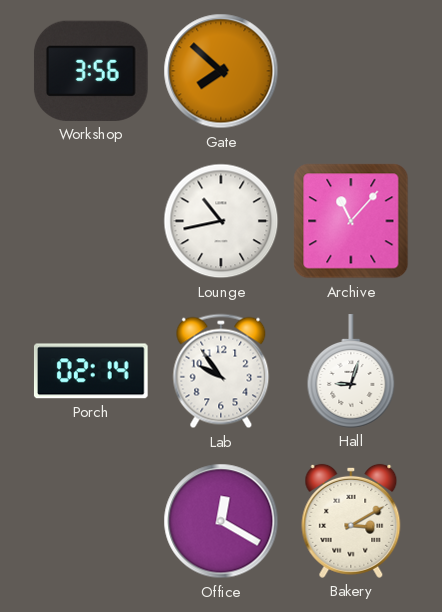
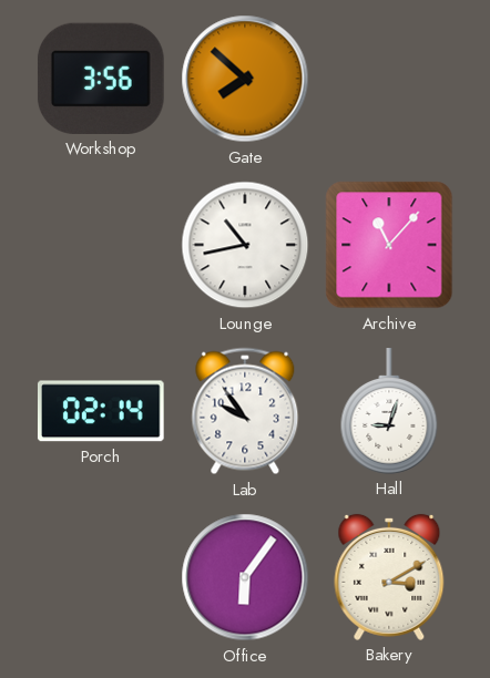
Office: 12:20 -> 6:06
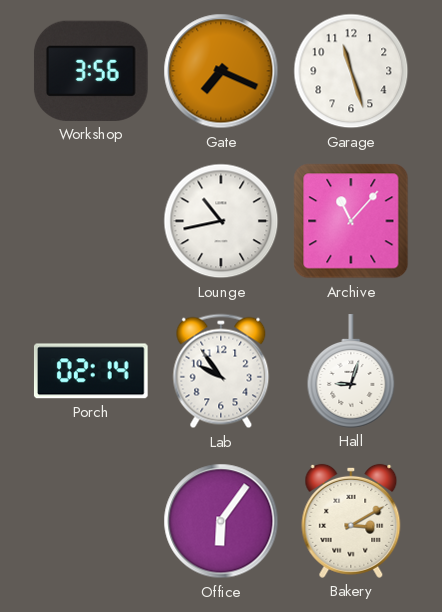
Gate: 7:52 -> 7:19
Garage: none -> 11:27
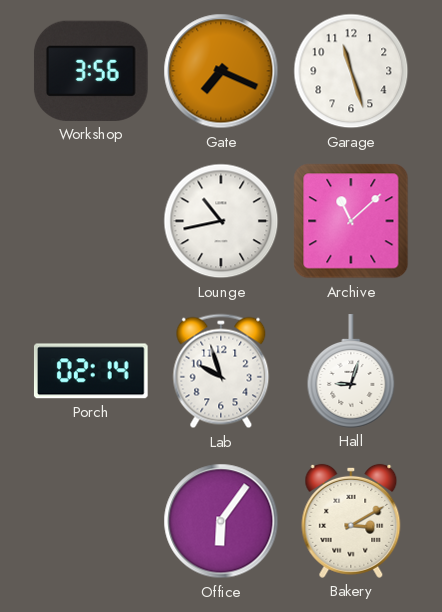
Archive: 11:07 -> 11:08
Lab: 9:54 -> 9:57
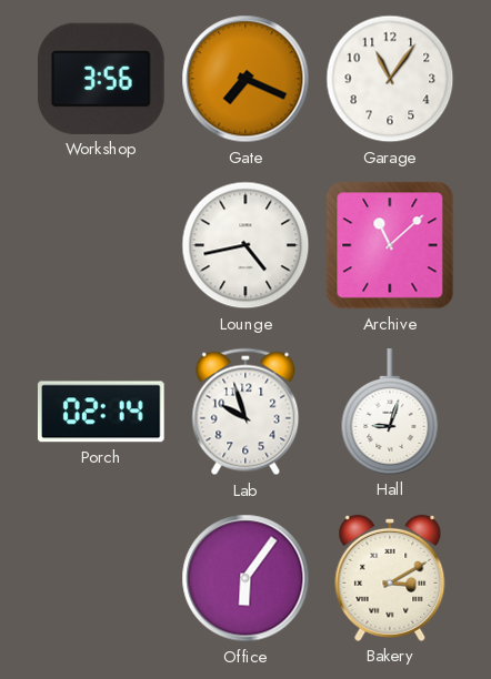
Garage: 11:27 -> 11:06
Lounge: 10:43 -> 4:43
